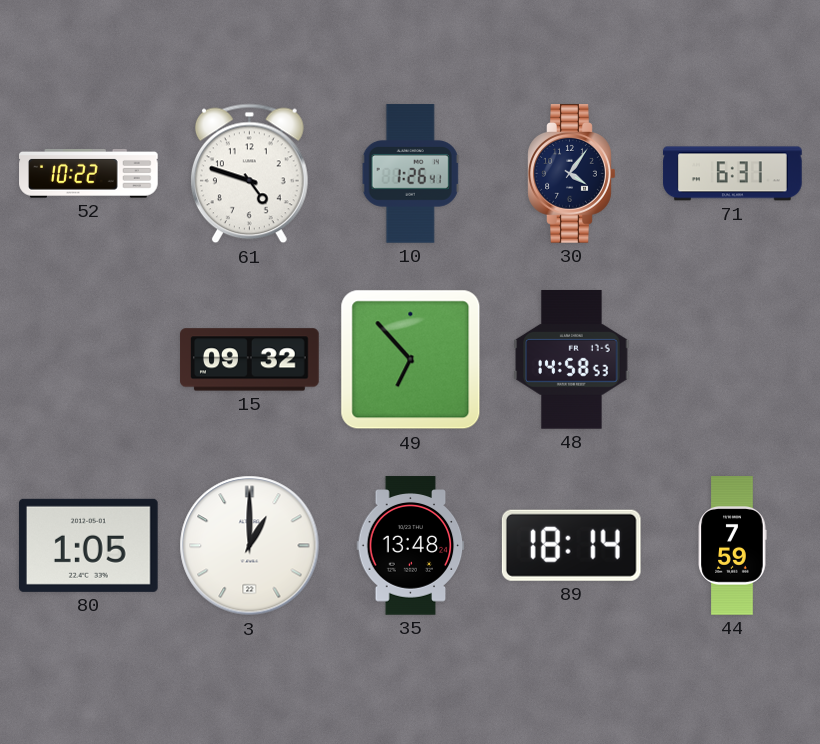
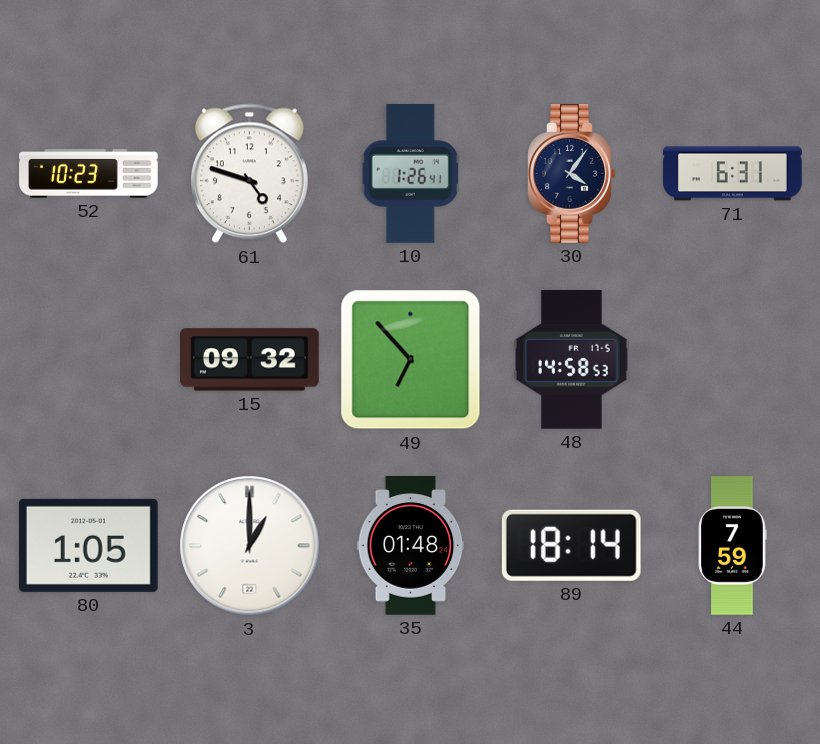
52: 10:22 -> 10:23
35: 13:48 -> 01:48
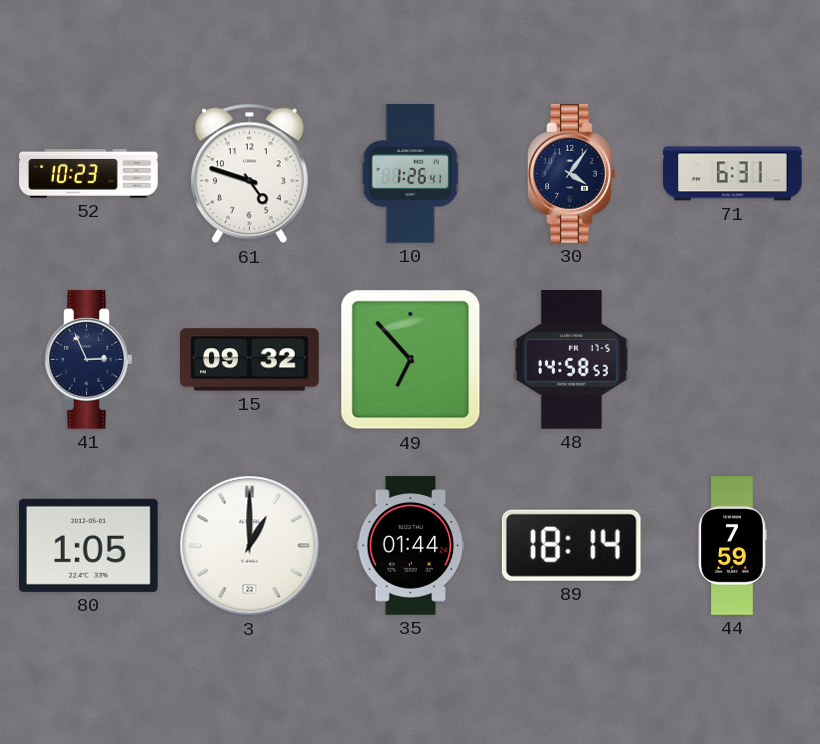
41: none -> 2:56
35: 01:48 -> 01:44
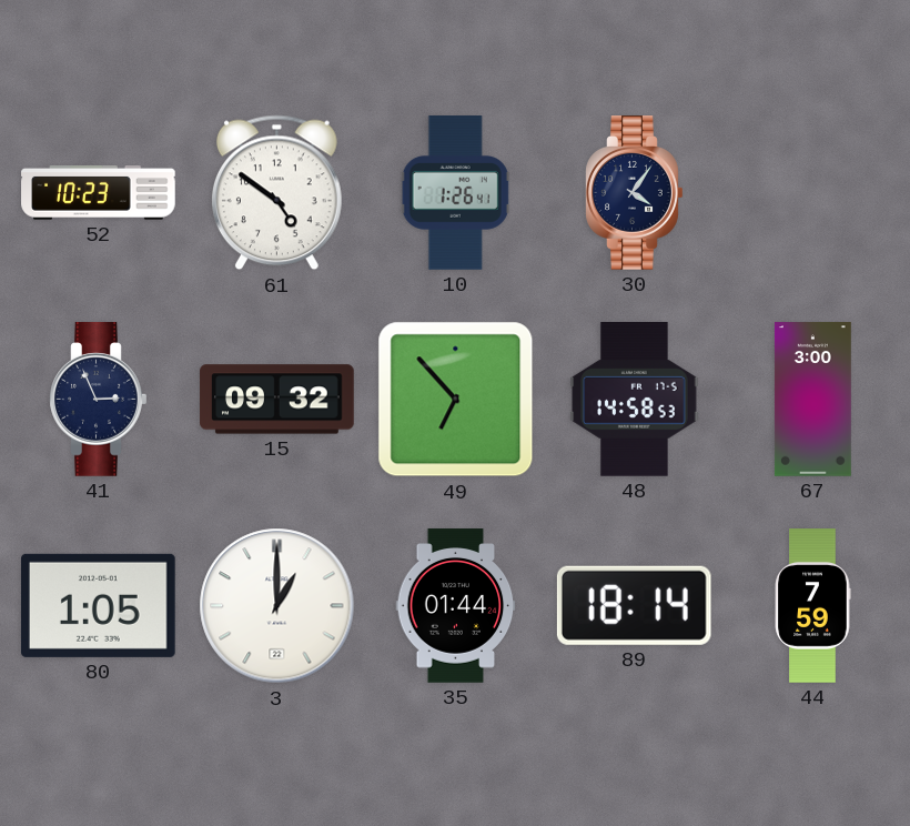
61: 4:48 -> 4:51
71: 6:31 -> none
67: none -> 3:00
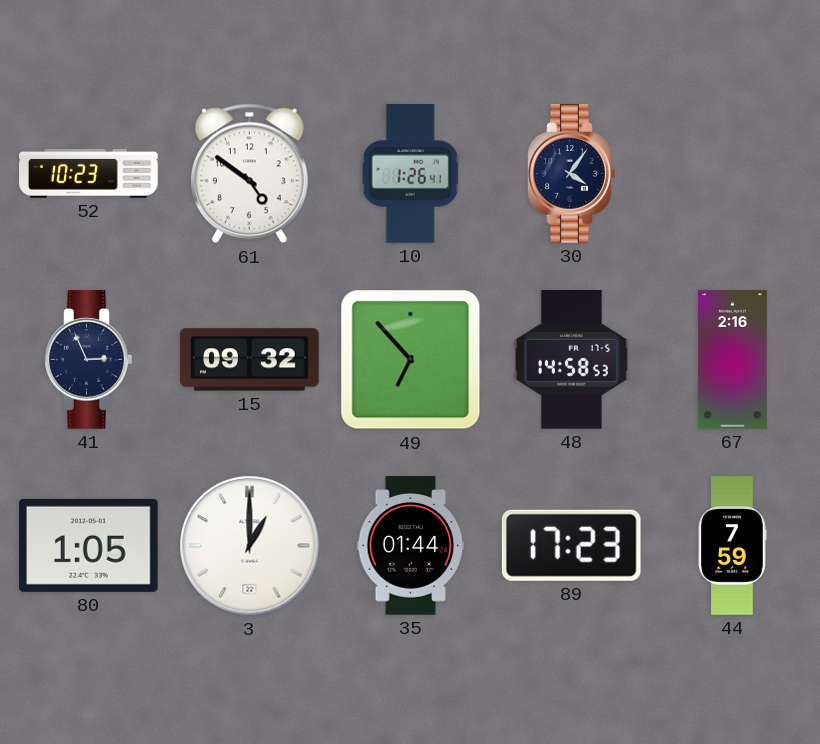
67: 3:00 -> 2:16
89: 18:14 -> 17:23
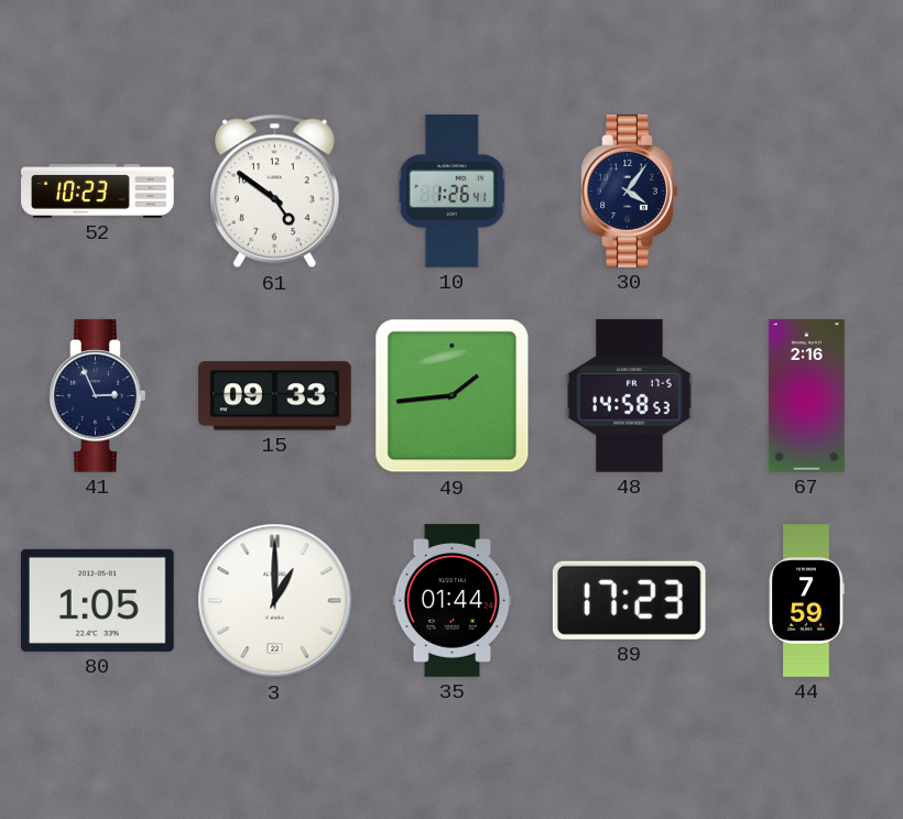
15: 09:32 -> 09:33
49: 6:53 -> 1:44
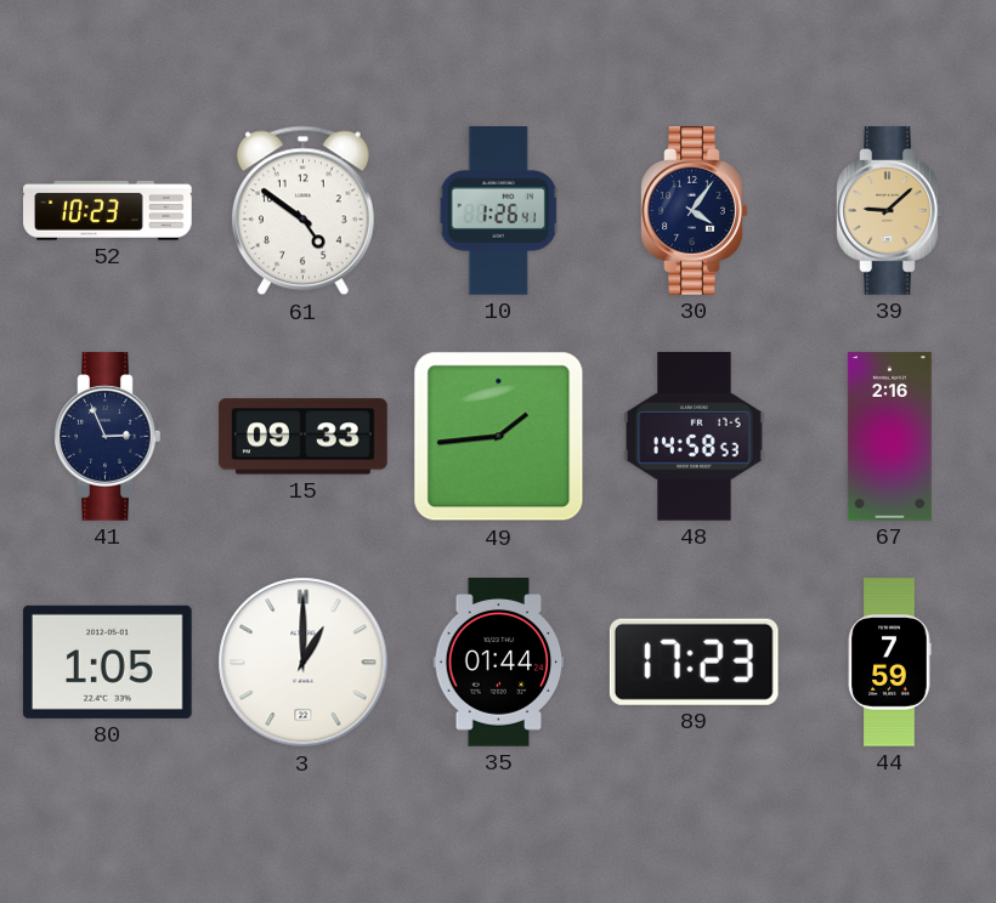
39: none -> 9:08
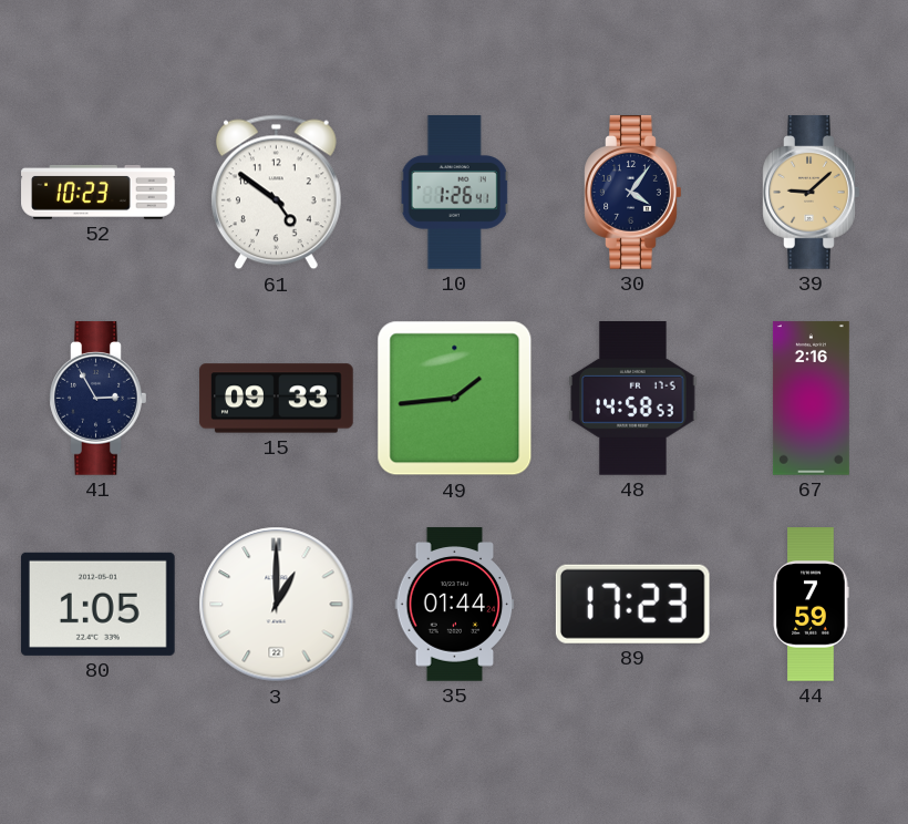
41: 2:56 -> 2:55
